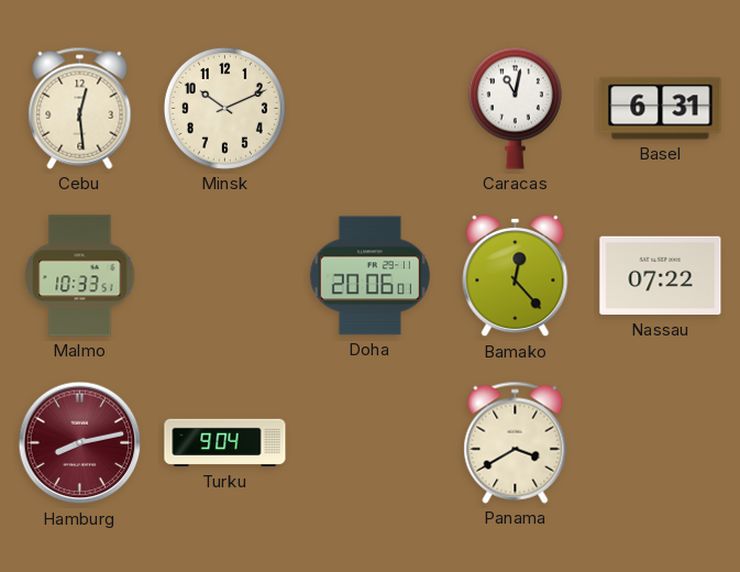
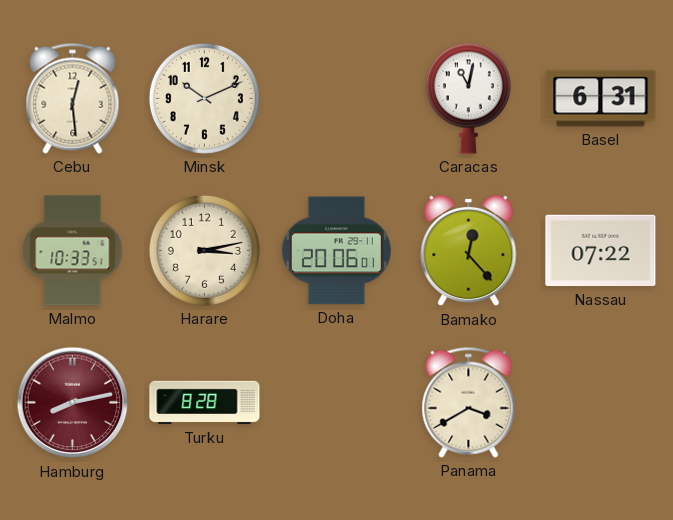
Harare: none -> 3:13
Turku: 9:04 -> 8:28
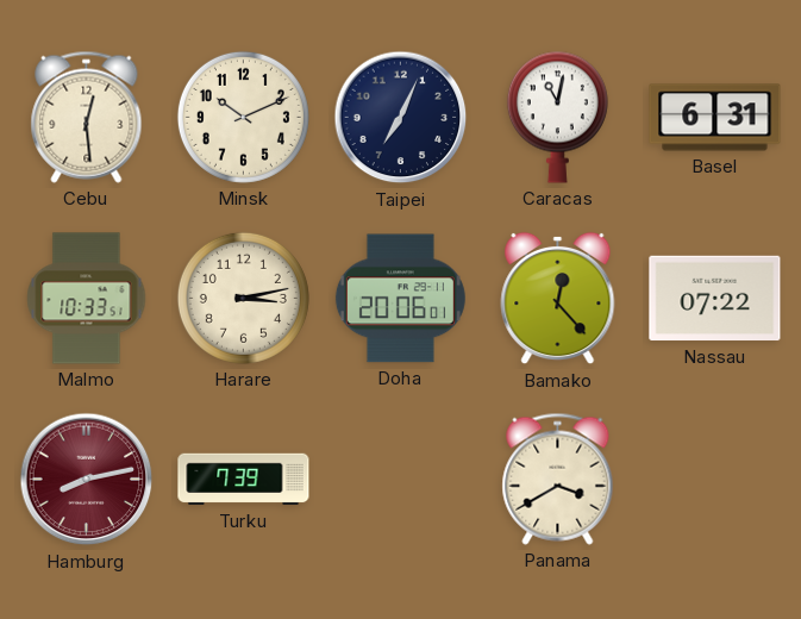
Taipei: none -> 7:04
Turku: 8:28 -> 7:39
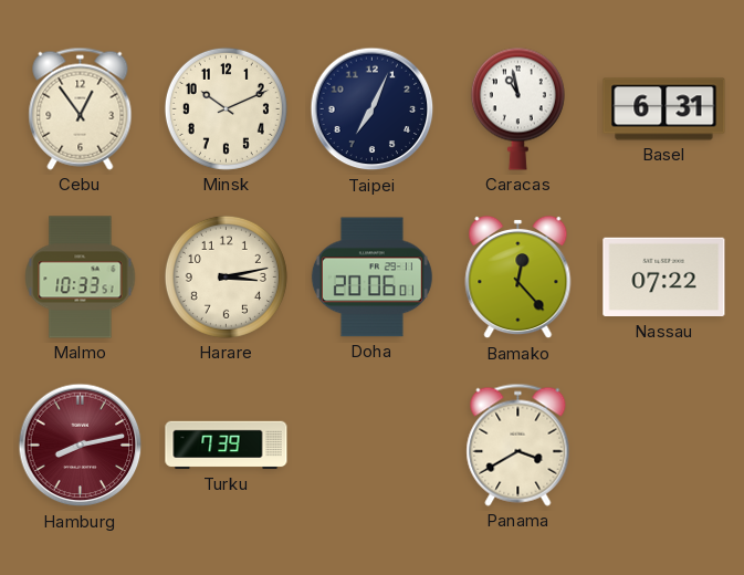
Cebu: 12:29 -> 12:54
Caracas: 11:02 -> 10:58
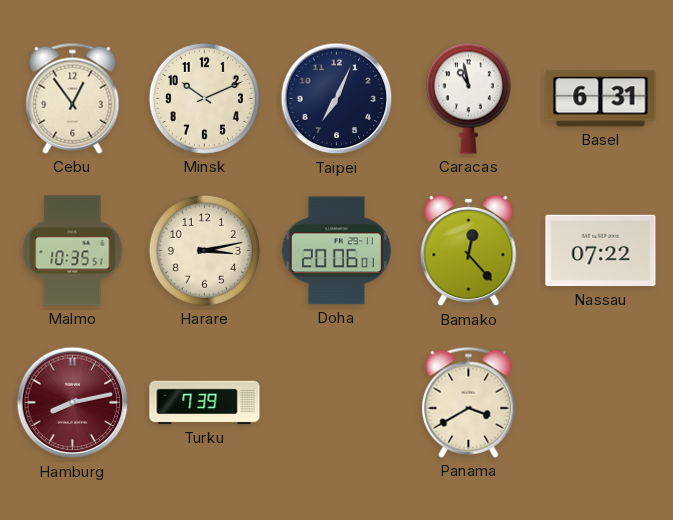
Malmo: 10:33 -> 10:35
